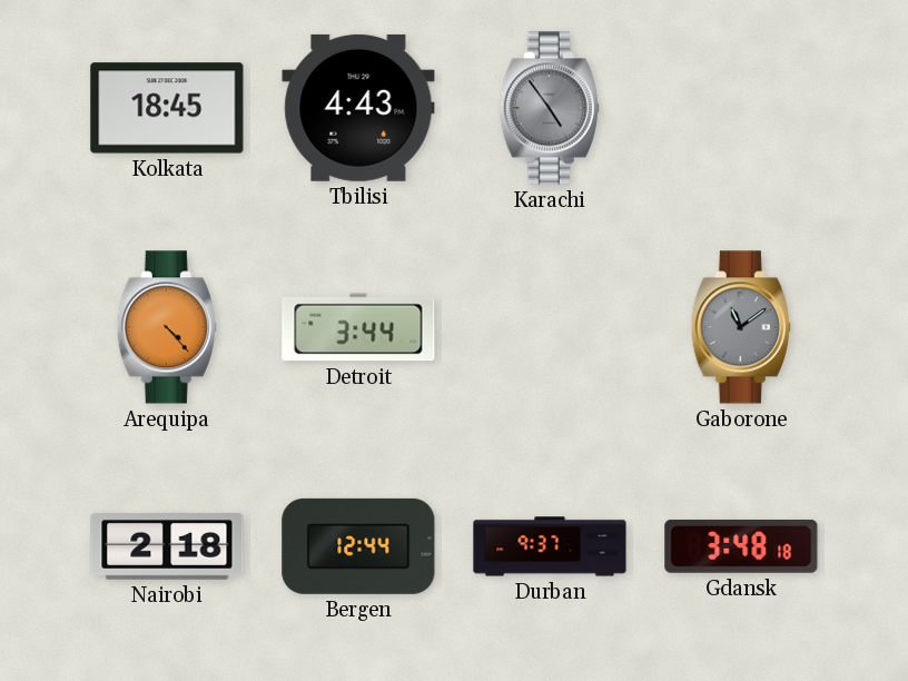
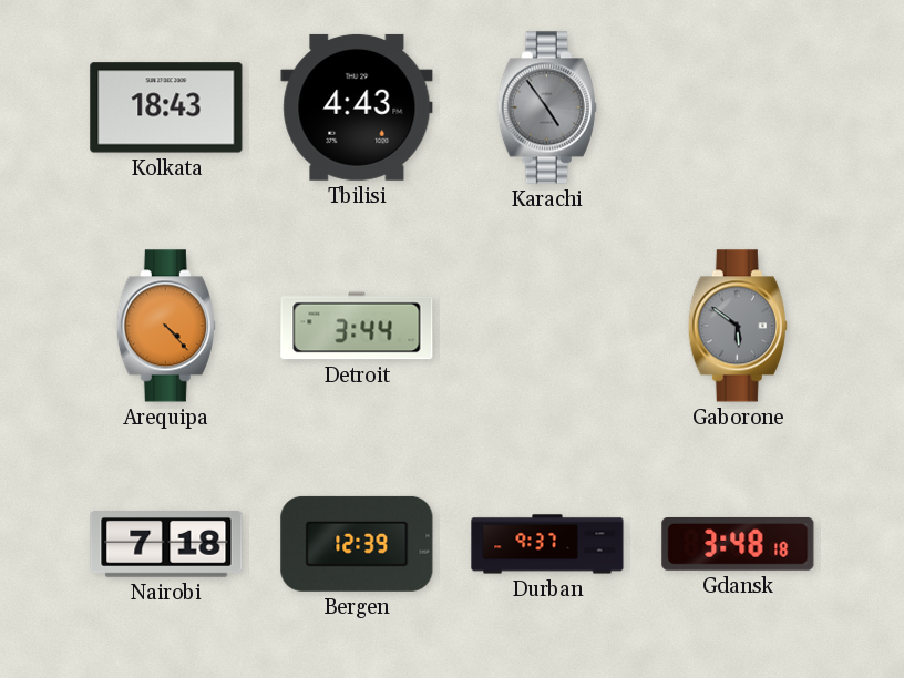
Kolkata: 18:45 -> 18:43
Gaborone: 11:09 -> 5:51
Nairobi: 2:18 -> 7:18
Bergen: 12:44 -> 12:39
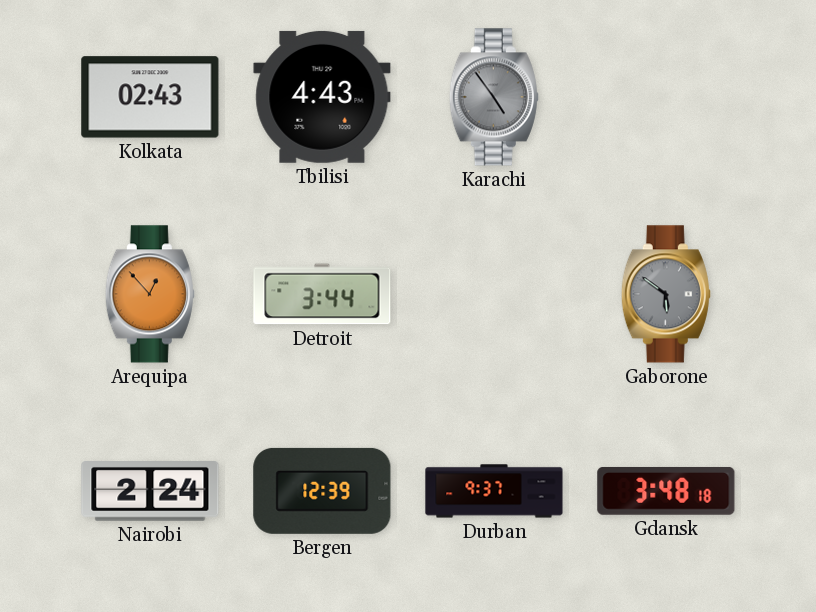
Kolkata: 18:43 -> 02:43
Arequipa: 4:23 -> 12:53
Nairobi: 7:18 -> 2:24
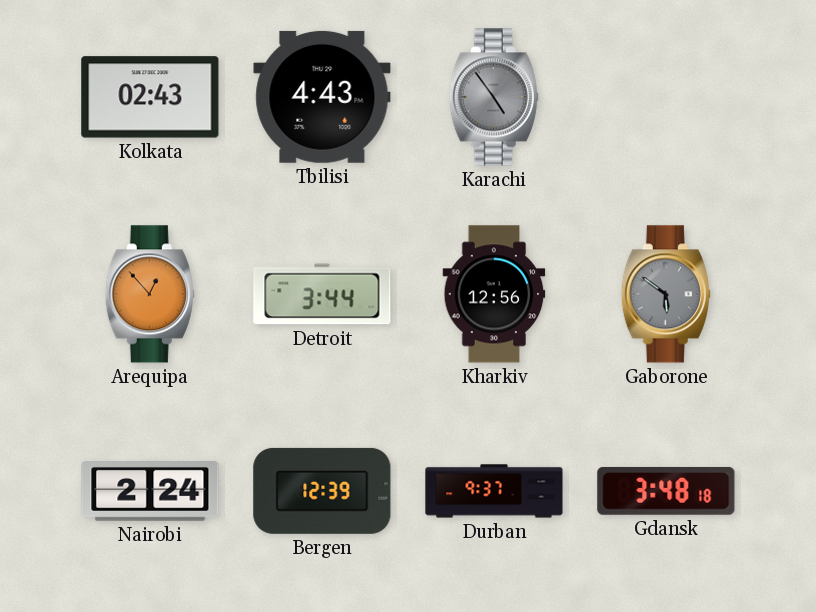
Kharkiv: none -> 12:56
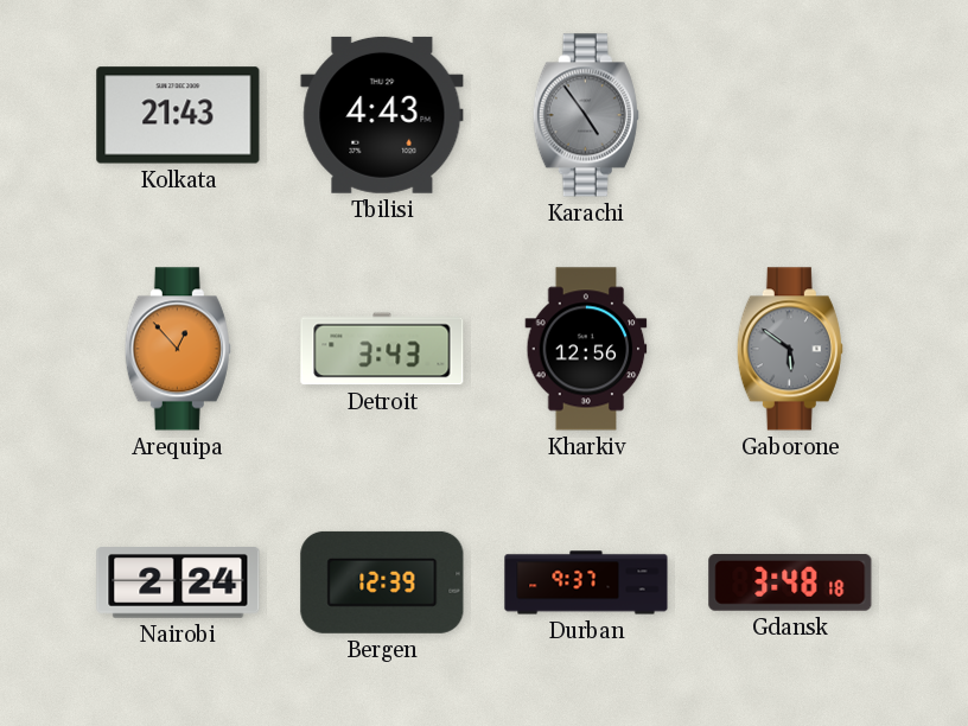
Kolkata: 02:43 -> 21:43
Detroit: 3:44 -> 3:43
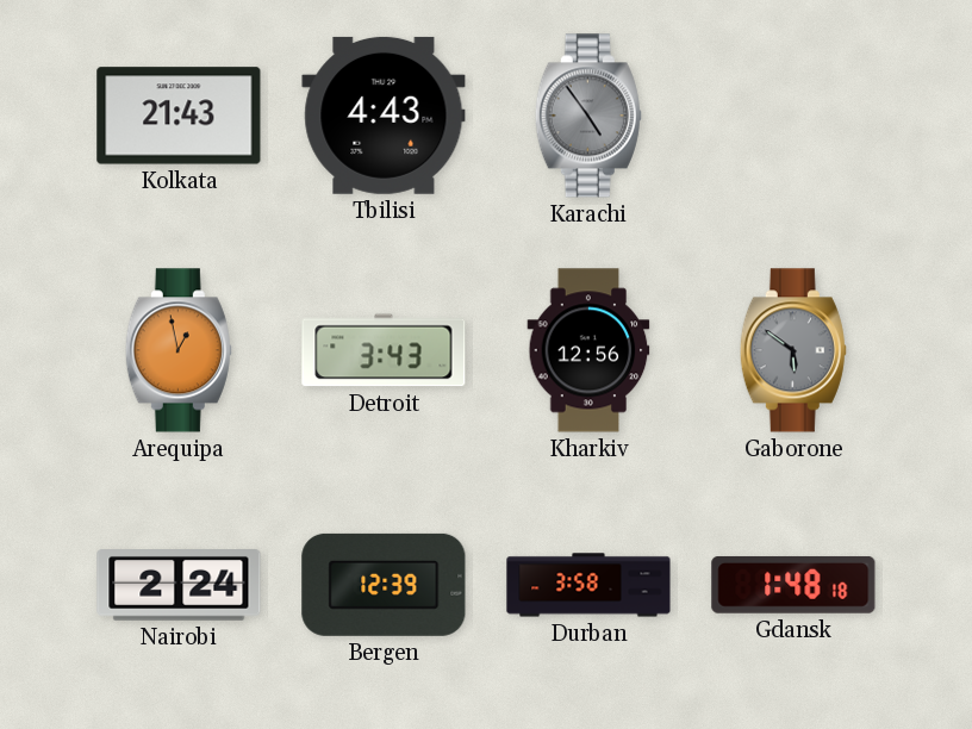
Arequipa: 12:53 -> 12:58
Durban: 9:37 -> 3:58
Gdansk: 3:48 -> 1:48
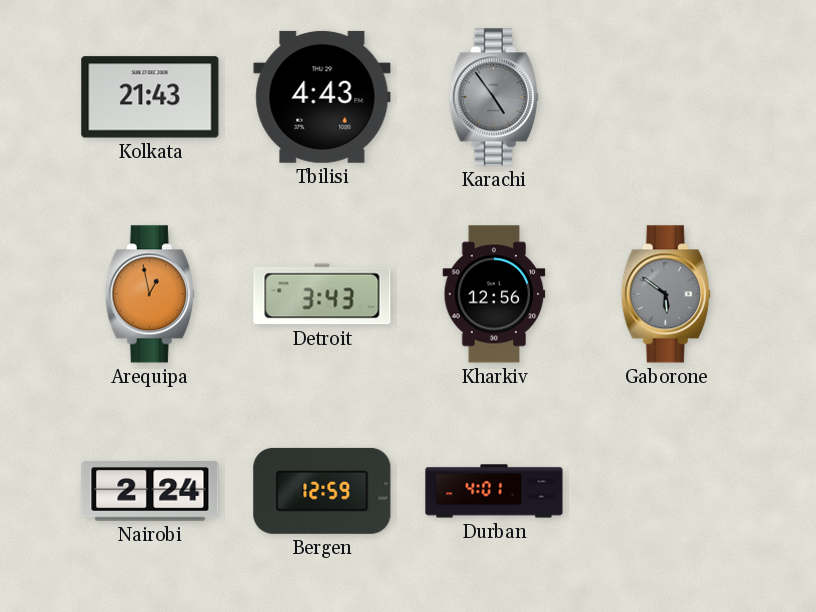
Bergen: 12:39 -> 12:59
Durban: 3:58 -> 4:01
Gdansk: 1:48 -> none
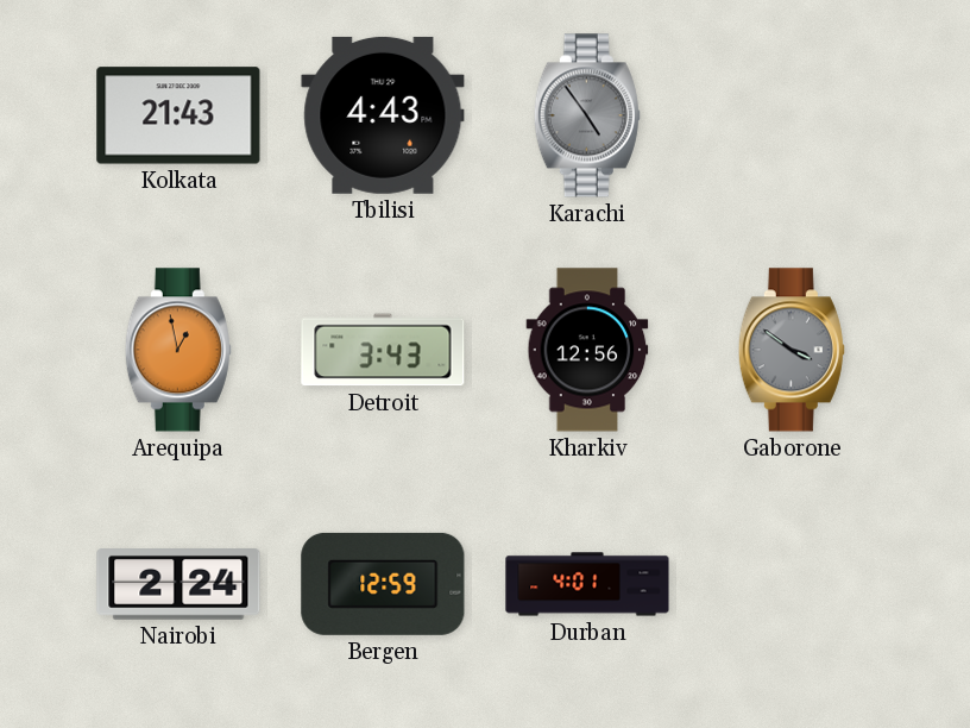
Gaborone: 5:51 -> 3:51
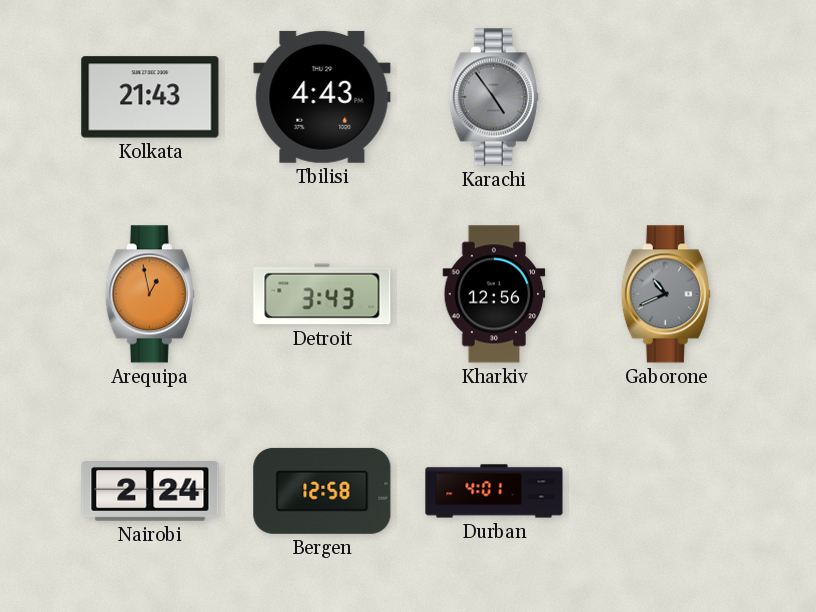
Gaborone: 3:51 -> 10:41
Bergen: 12:59 -> 12:58
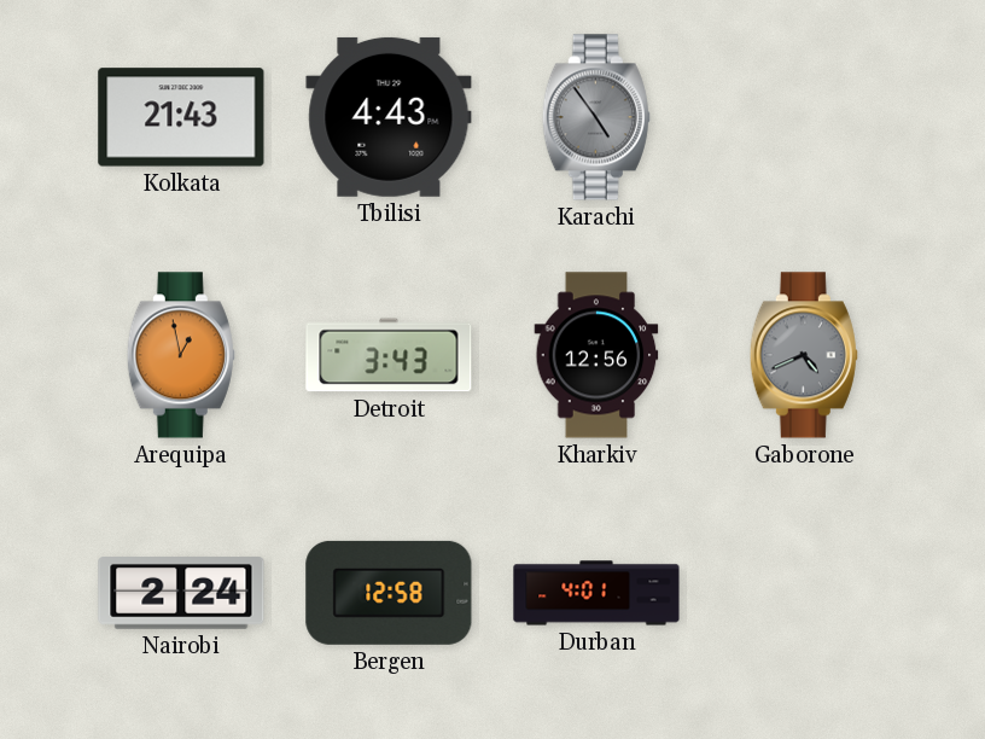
Gaborone: 10:41 -> 4:41
